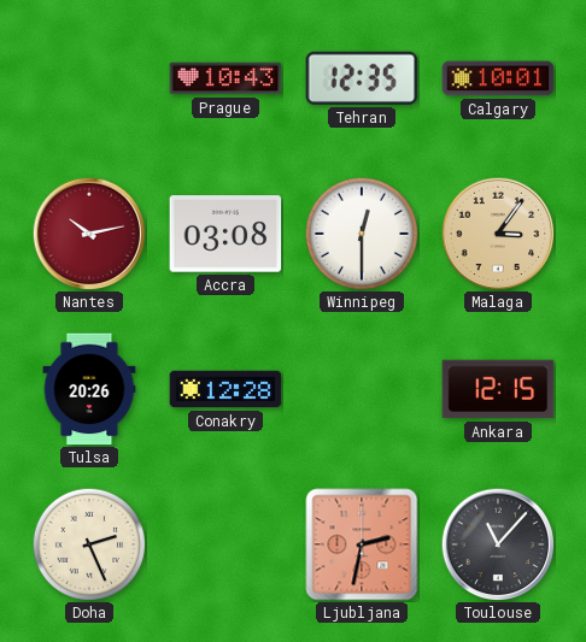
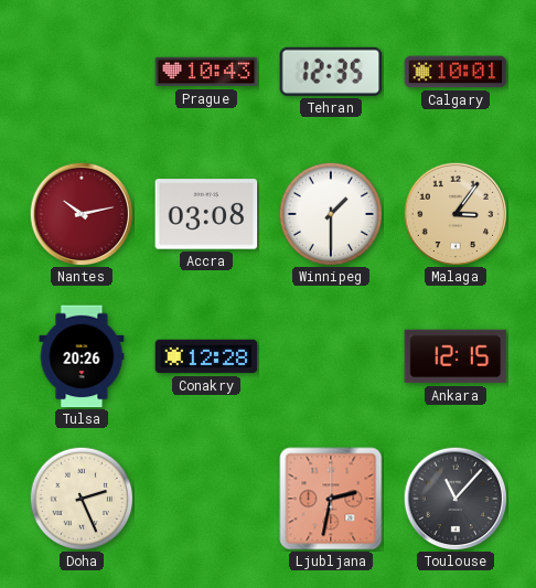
Winnipeg: 12:30 -> 1:30
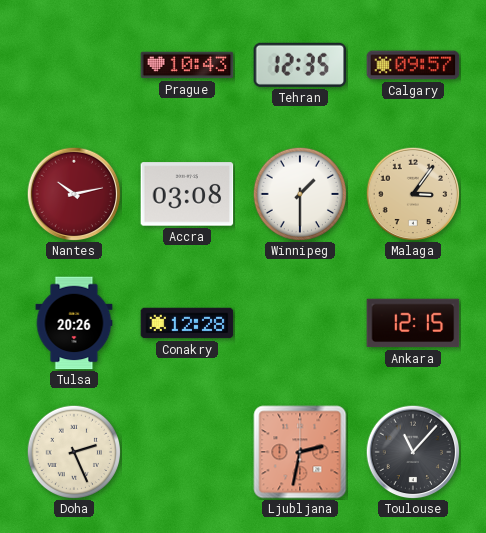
Calgary: 10:01 -> 09:57
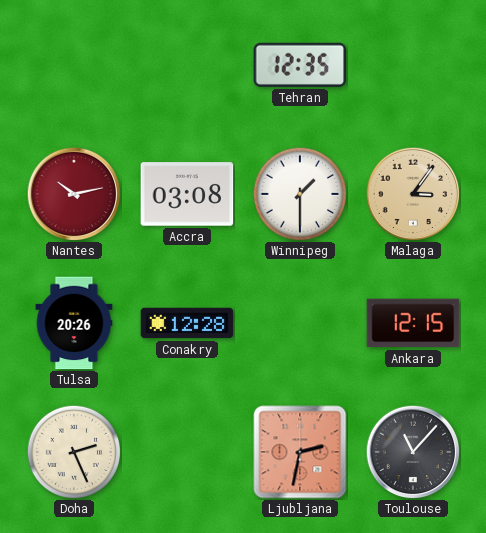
Prague: 10:43 -> none
Calgary: 09:57 -> none
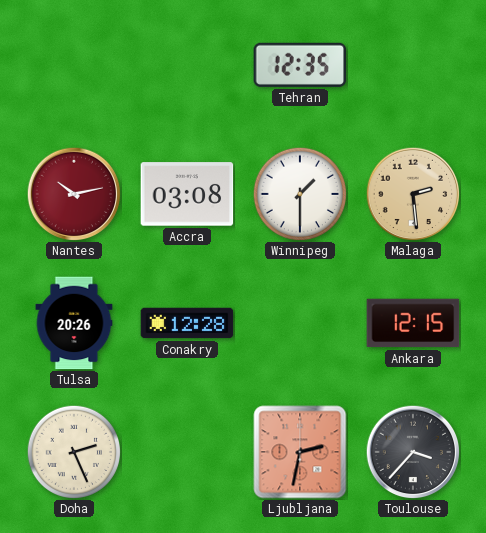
Malaga: 3:06 -> 2:29
Toulouse: 11:07 -> 3:37
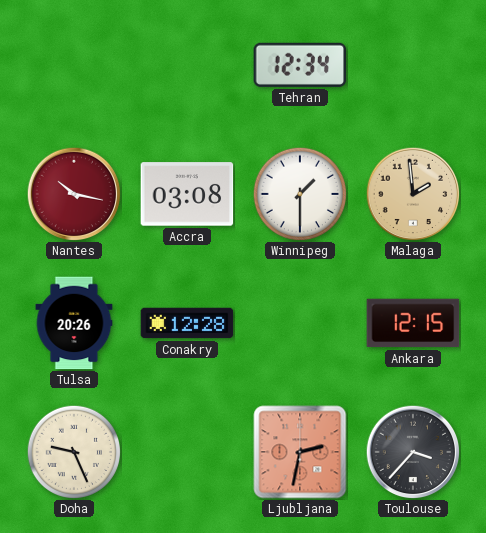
Tehran: 12:35 -> 12:34
Nantes: 10:13 -> 10:17
Malaga: 2:29 -> 1:59
Doha: 2:26 -> 9:26
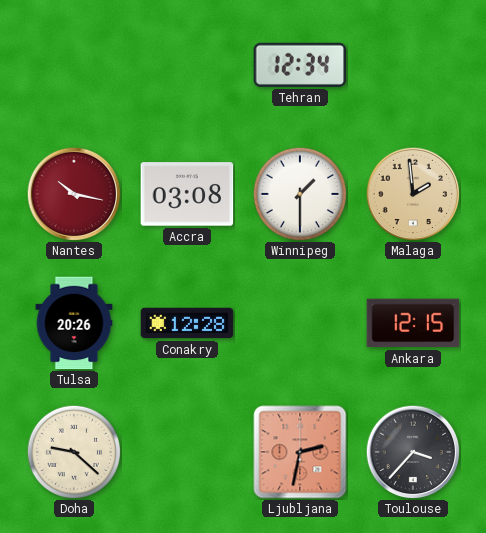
Doha: 9:26 -> 9:22
